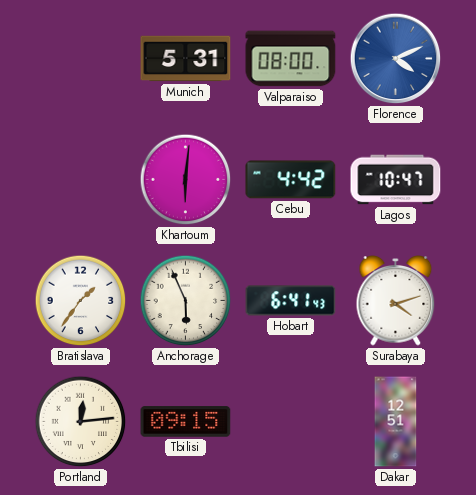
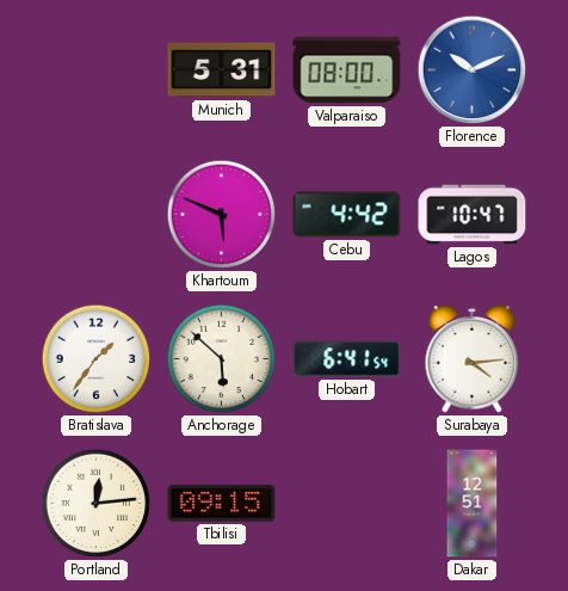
Florence: 4:11 -> 10:11
Khartoum: 6:01 -> 5:49
Anchorage: 5:56 -> 5:52
Hobart: 6:41:43 -> 6:41:54
Surabaya: 4:12 -> 4:14
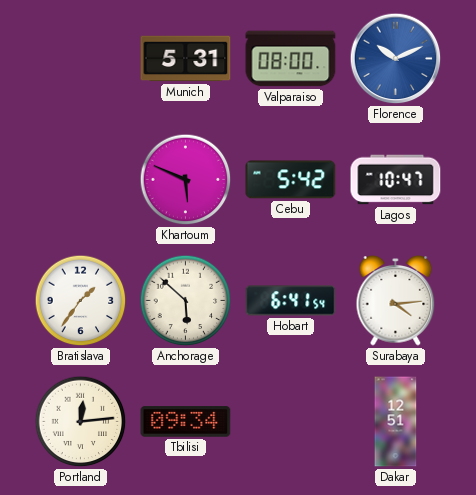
Cebu: 4:42 -> 5:42
Tbilisi: 09:15 -> 09:34
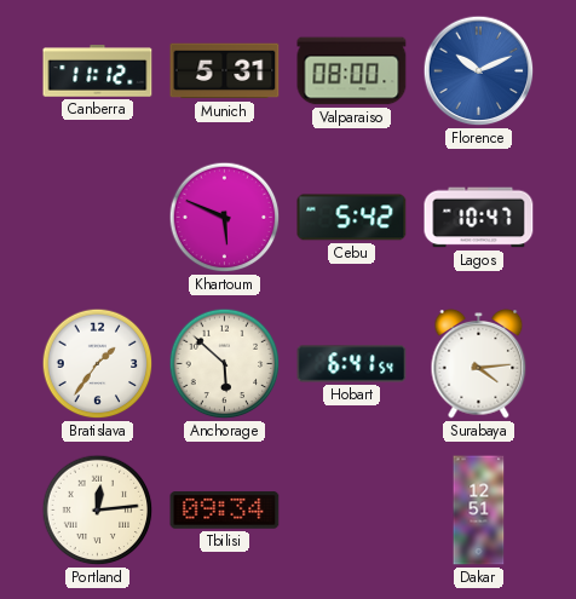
Canberra: none -> 11:12
